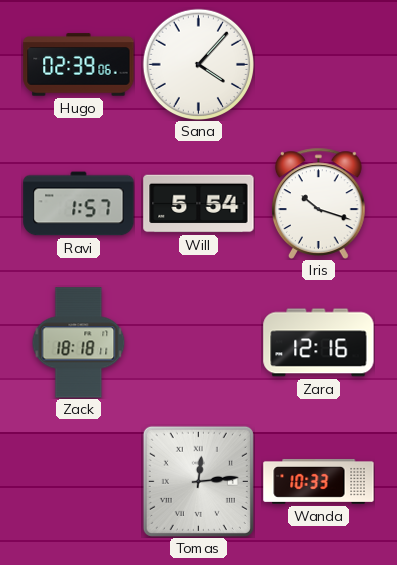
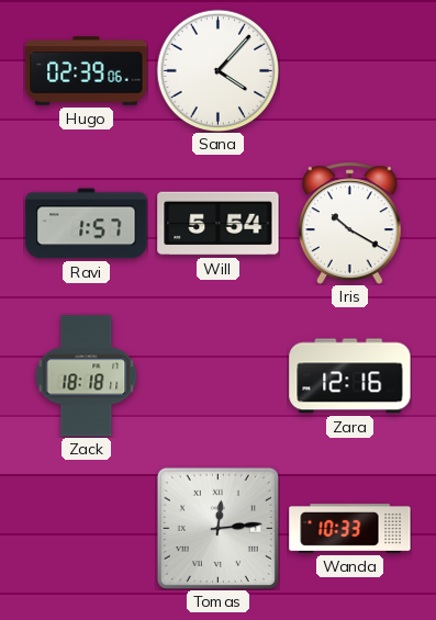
Iris: 10:18 -> 10:20
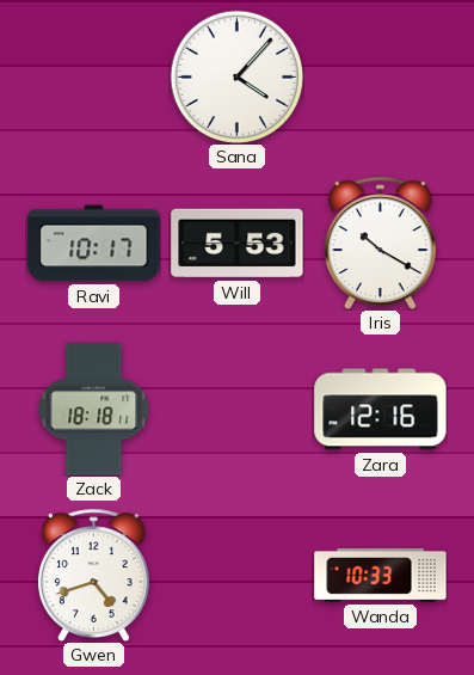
Hugo: 02:39 -> none
Ravi: 1:57 -> 10:17
Will: 5:54 -> 5:53
Gwen: none -> 4:42
Tomas: 12:14 -> none
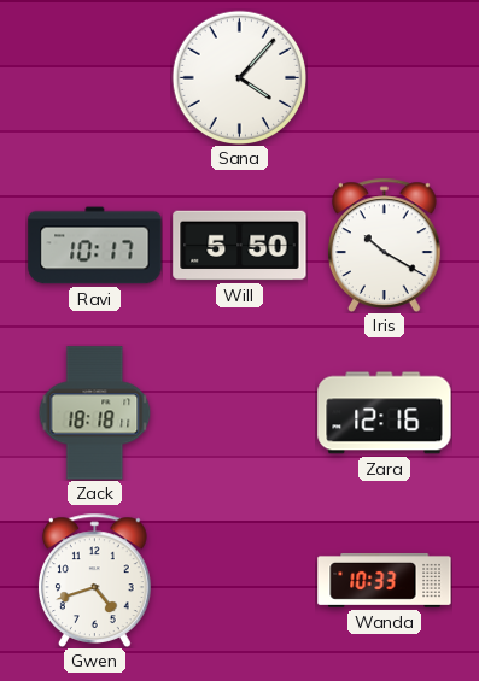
Will: 5:53 -> 5:50
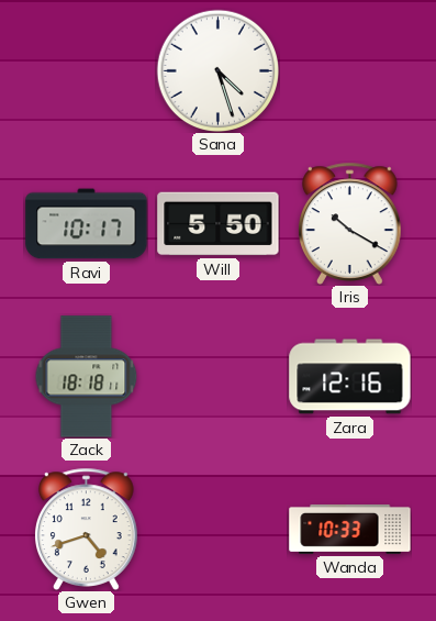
Sana: 4:07 -> 4:27
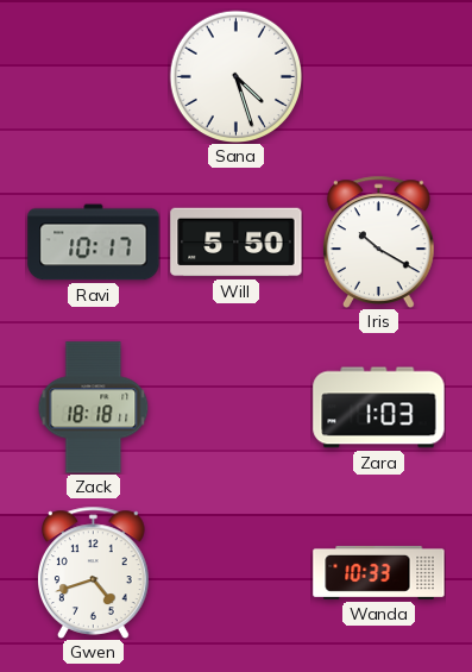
Zara: 12:16 -> 1:03
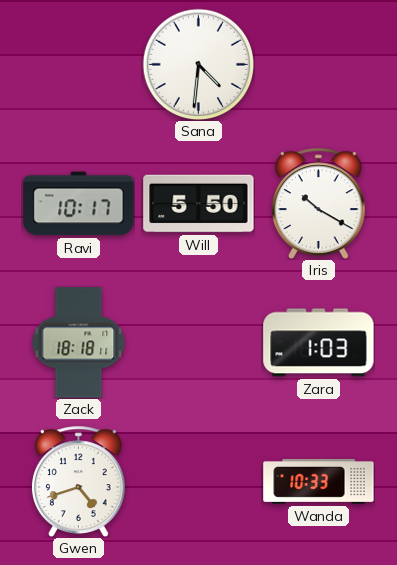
Sana: 4:27 -> 4:31
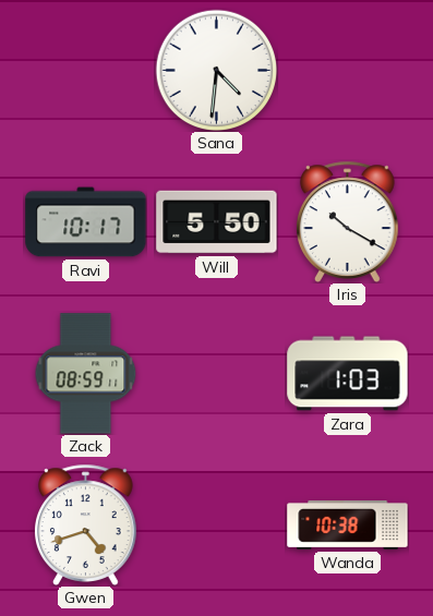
Zack: 18:18 -> 08:59
Wanda: 10:33 -> 10:38
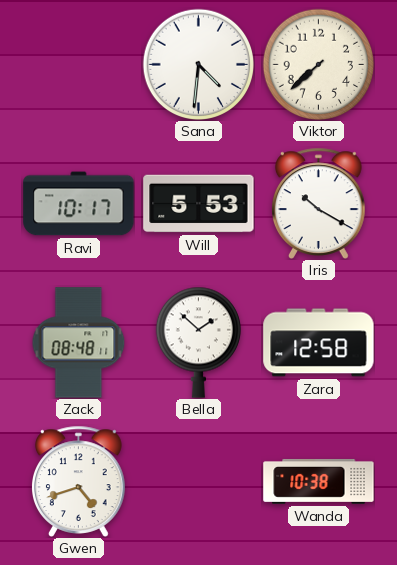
Viktor: none -> 7:38
Will: 5:50 -> 5:53
Zack: 08:59 -> 08:48
Bella: none -> 1:52
Zara: 1:03 -> 12:58
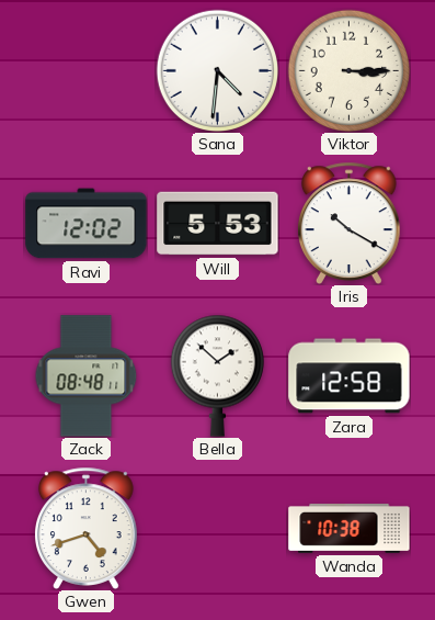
Viktor: 7:38 -> 3:15
Ravi: 10:17 -> 12:02
